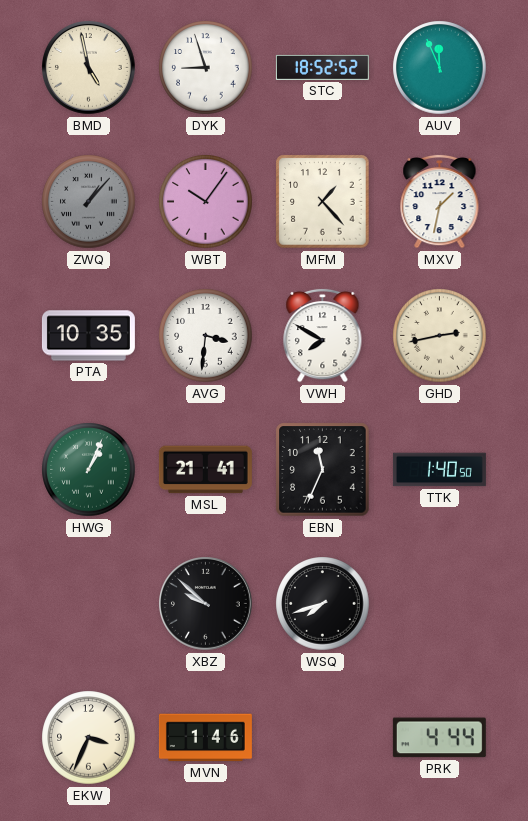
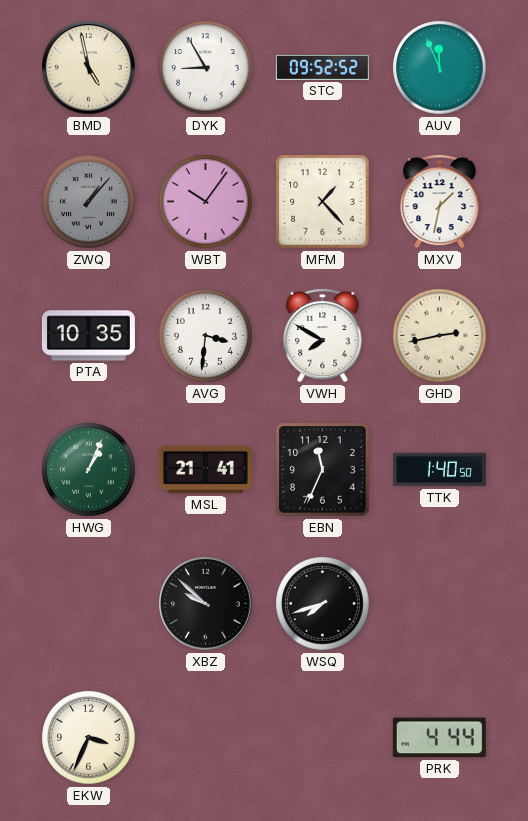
DYK: 8:57 -> 8:55
STC: 18:52 -> 09:52
MVN: 1:46 -> none
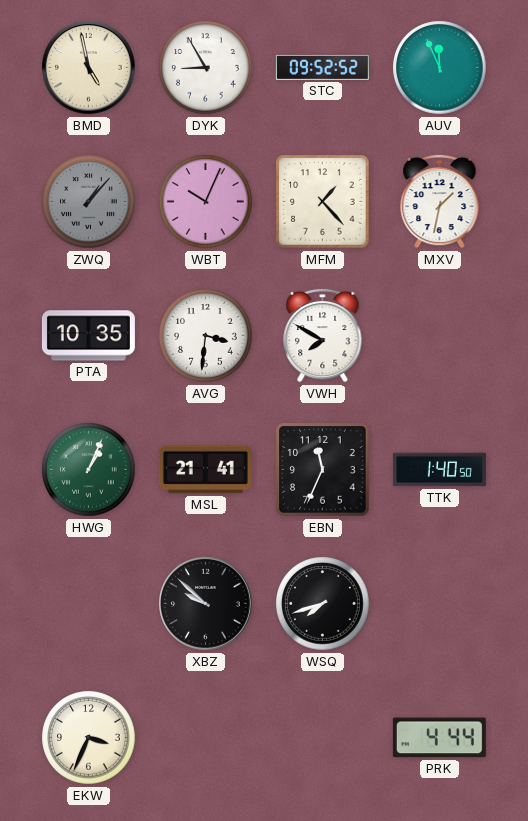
WBT: 10:06 -> 10:04
GHD: 2:43 -> none
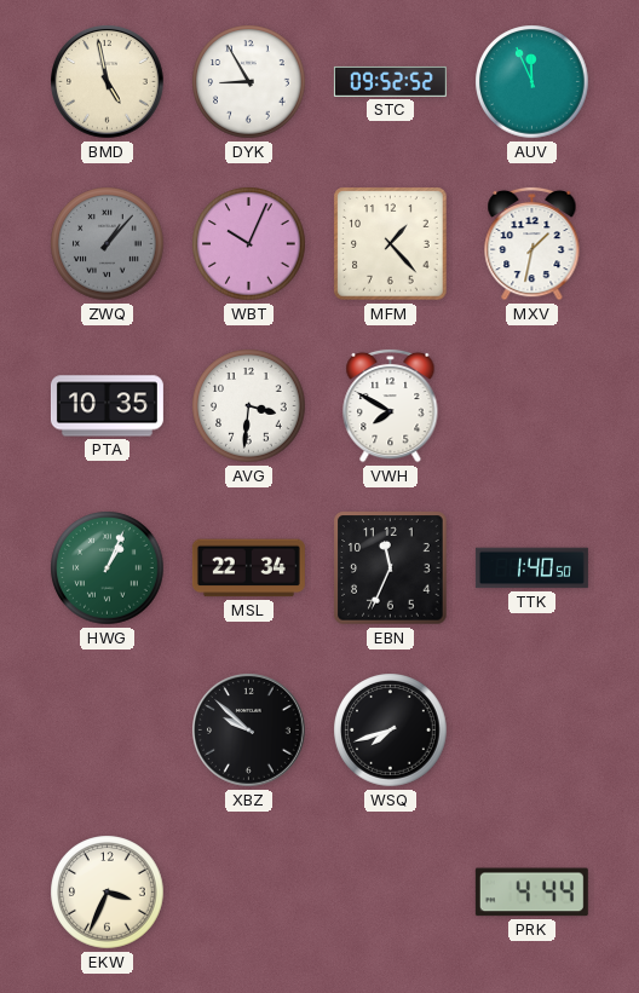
MSL: 21:41 -> 22:34
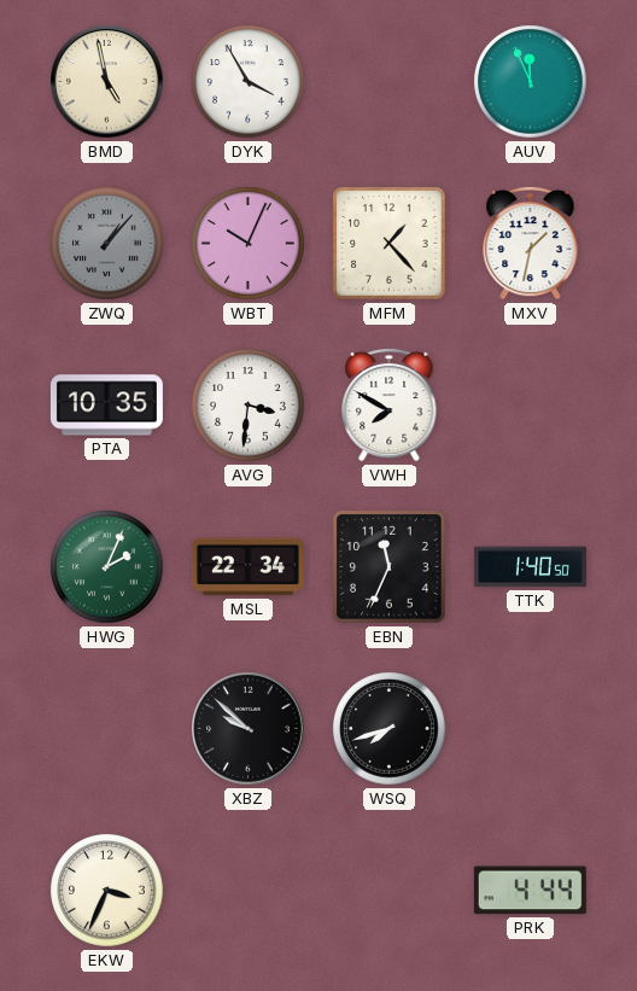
DYK: 8:55 -> 3:55
STC: 09:52 -> none
HWG: 1:04 -> 2:04
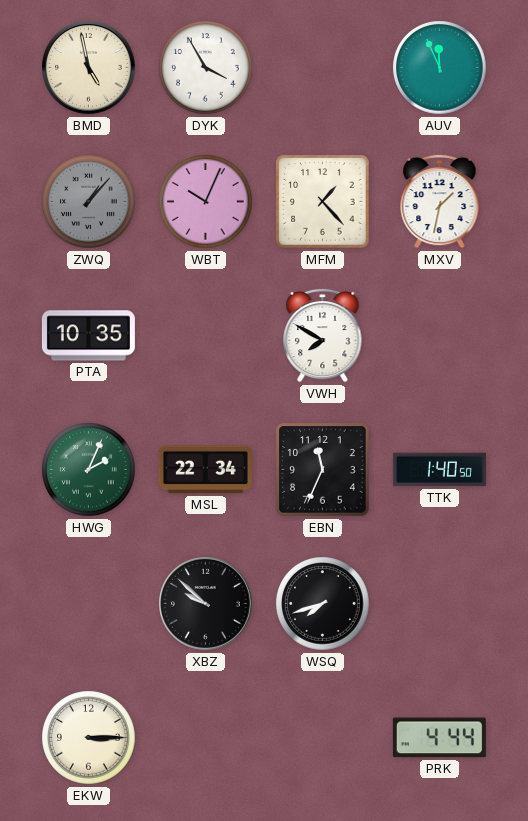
AVG: 3:31 -> none
EKW: 3:34 -> 3:15
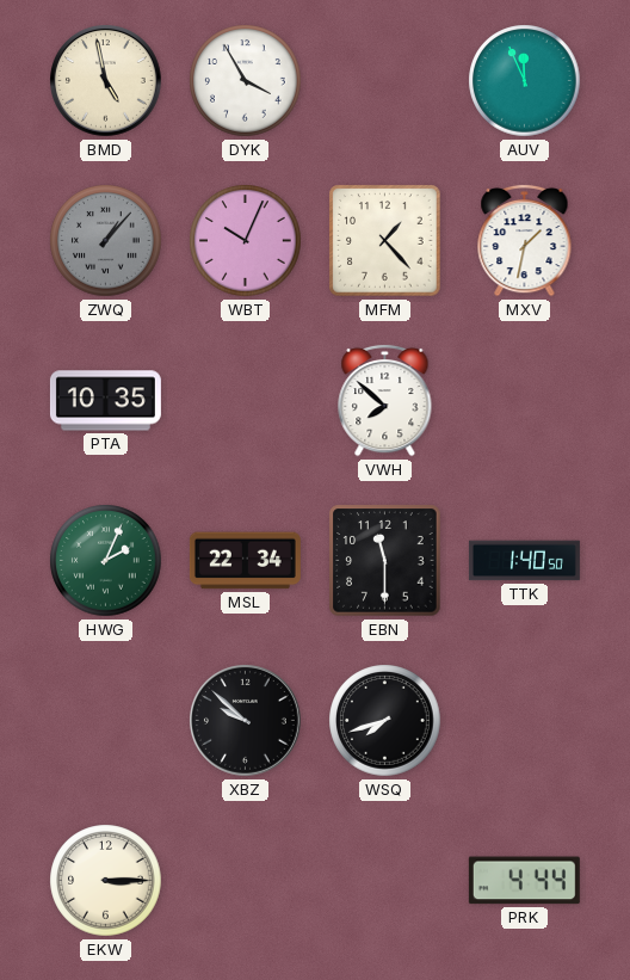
VWH: 7:50 -> 7:52
EBN: 11:34 -> 11:30
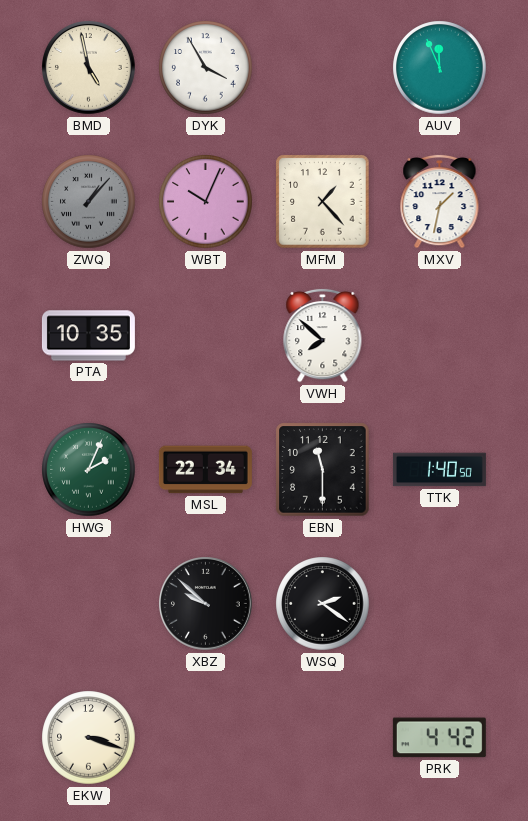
WSQ: 7:42 -> 2:21
EKW: 3:15 -> 3:18
PRK: 4:44 -> 4:42
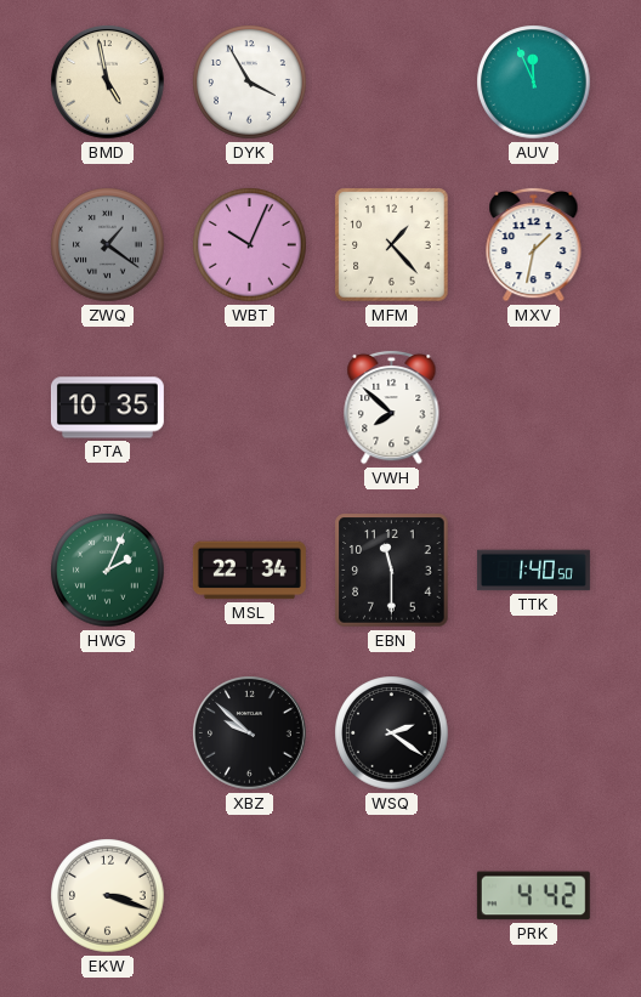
ZWQ: 1:07 -> 1:21
